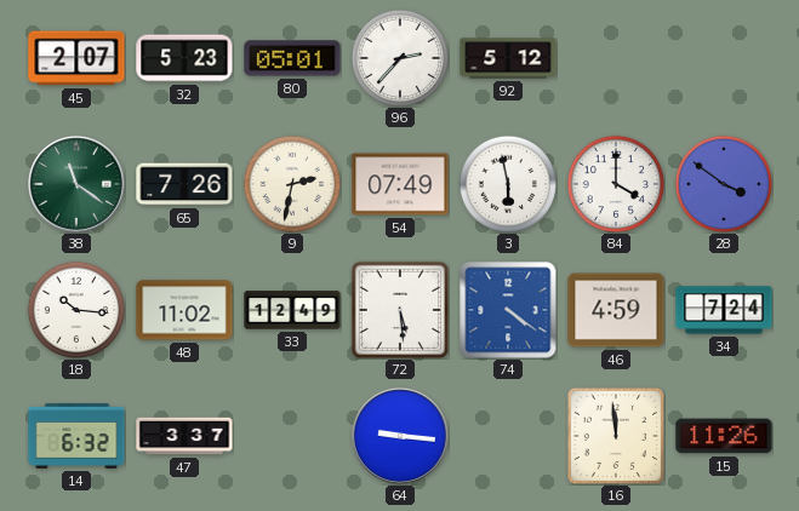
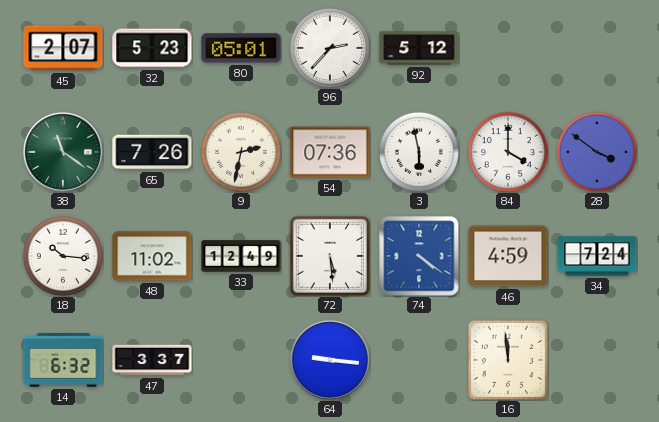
54: 07:49 -> 07:36
15: 11:26 -> none
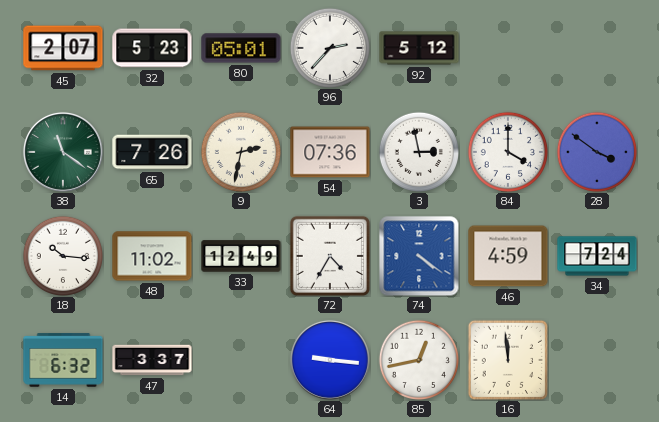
3: 5:58 -> 2:58
72: 5:29 -> 4:35
85: none -> 12:43
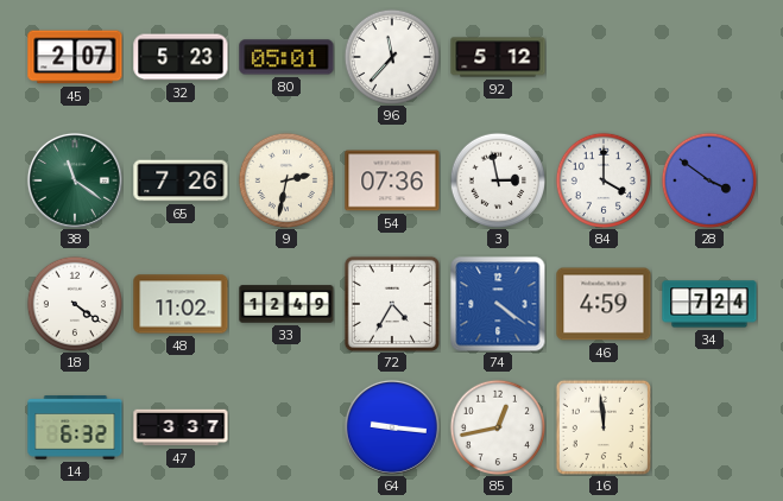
96: 2:37 -> 11:37
18: 10:16 -> 4:21
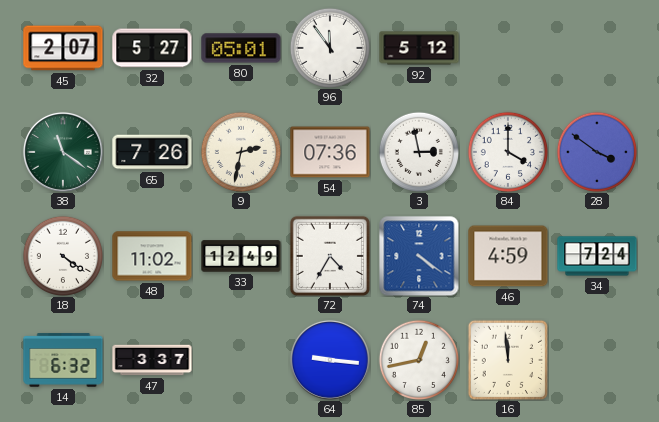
32: 5:23 -> 5:27
96: 11:37 -> 11:54
